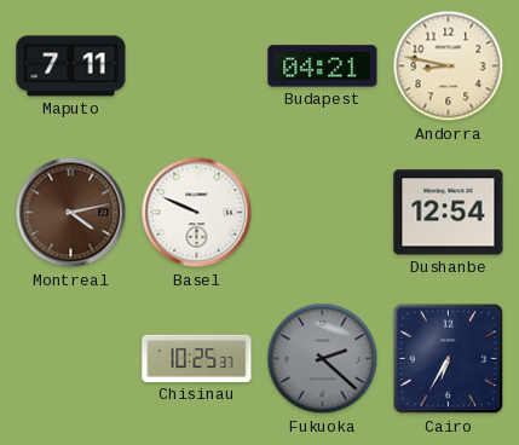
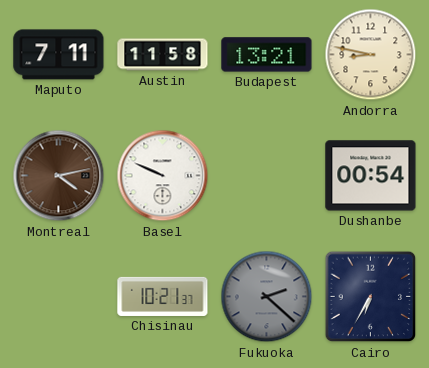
Austin: none -> 11:58
Budapest: 04:21 -> 13:21
Dushanbe: 12:54 -> 00:54
Chisinau: 10:25 -> 10:21
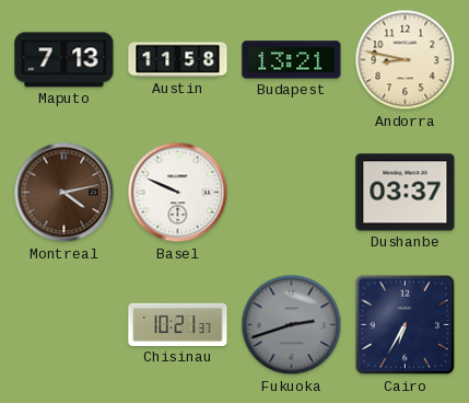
Maputo: 7:11 -> 7:13
Dushanbe: 00:54 -> 03:37
Fukuoka: 2:22 -> 2:42
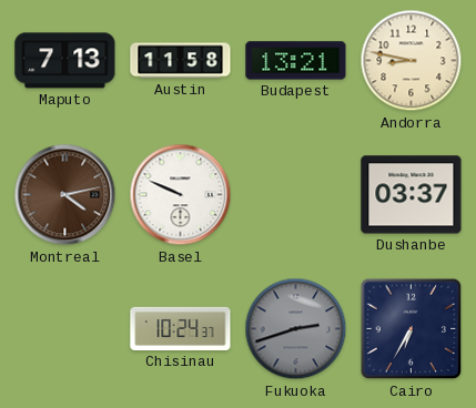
Chisinau: 10:21 -> 10:24
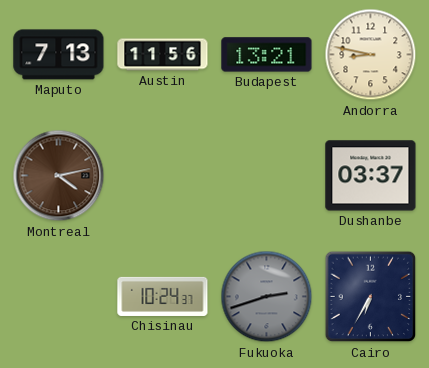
Austin: 11:58 -> 11:56
Basel: 9:49 -> none
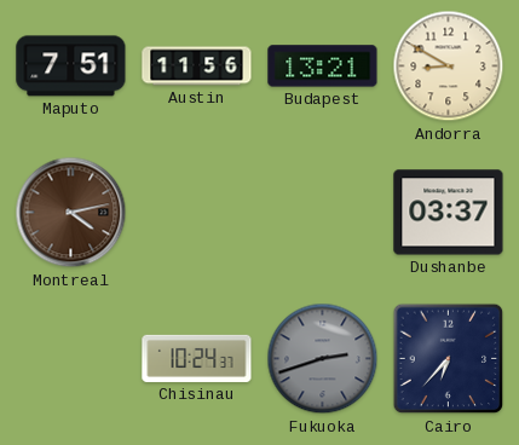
Maputo: 7:13 -> 7:51
Andorra: 8:47 -> 8:50
Cairo: 6:35 -> 6:37
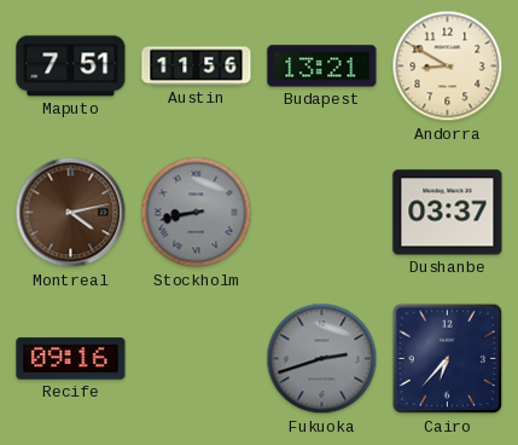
Stockholm: none -> 8:43
Recife: none -> 09:16
Chisinau: 10:24 -> none
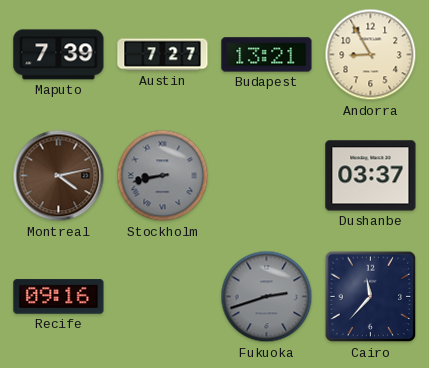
Maputo: 7:51 -> 7:39
Austin: 11:56 -> 7:27
Andorra: 8:50 -> 8:55
Cairo: 6:37 -> 11:37
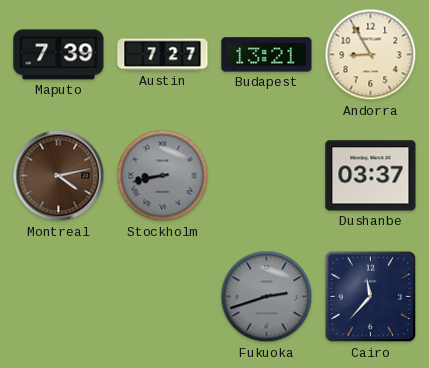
Recife: 09:16 -> none
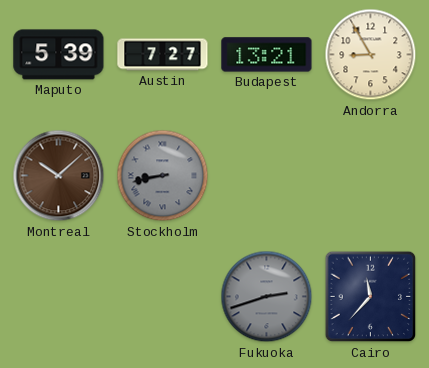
Maputo: 7:39 -> 5:39
Montreal: 4:13 -> 10:08
Dushanbe: 03:37 -> none
